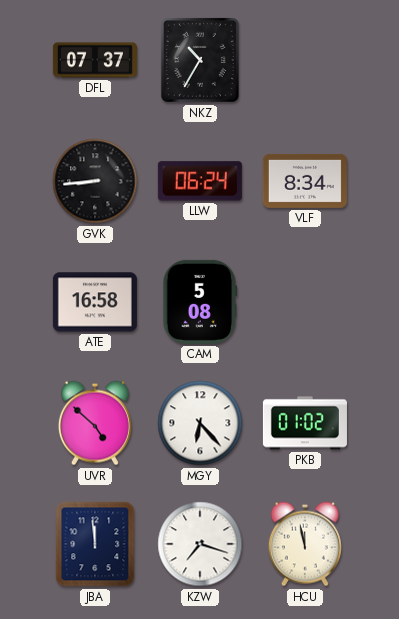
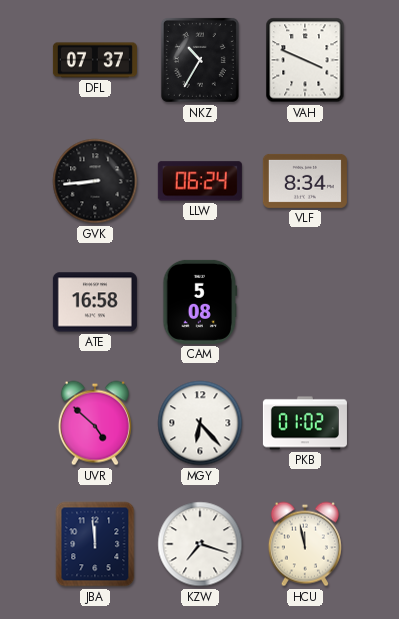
VAH: none -> 3:49
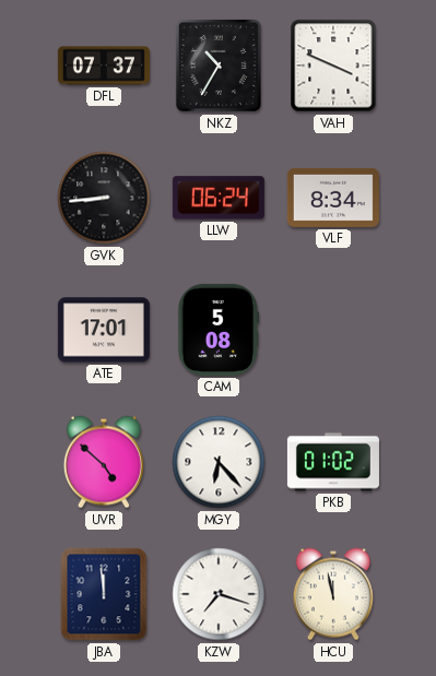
ATE: 16:58 -> 17:01
